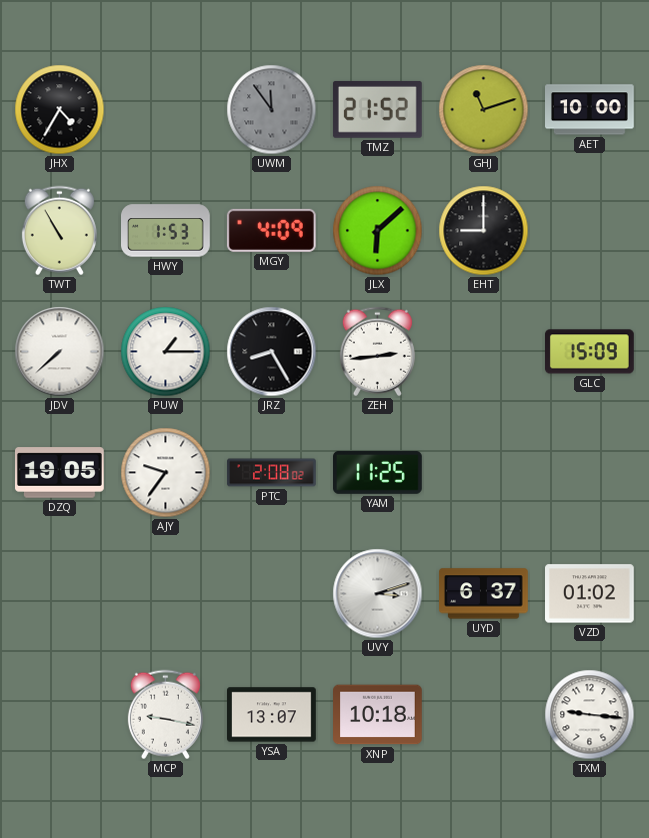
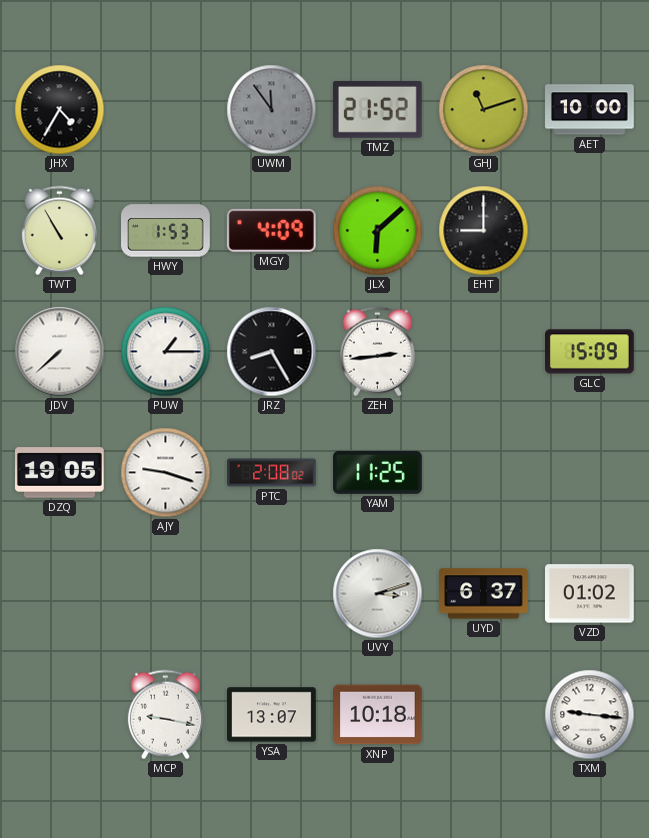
AJY: 9:36 -> 9:18
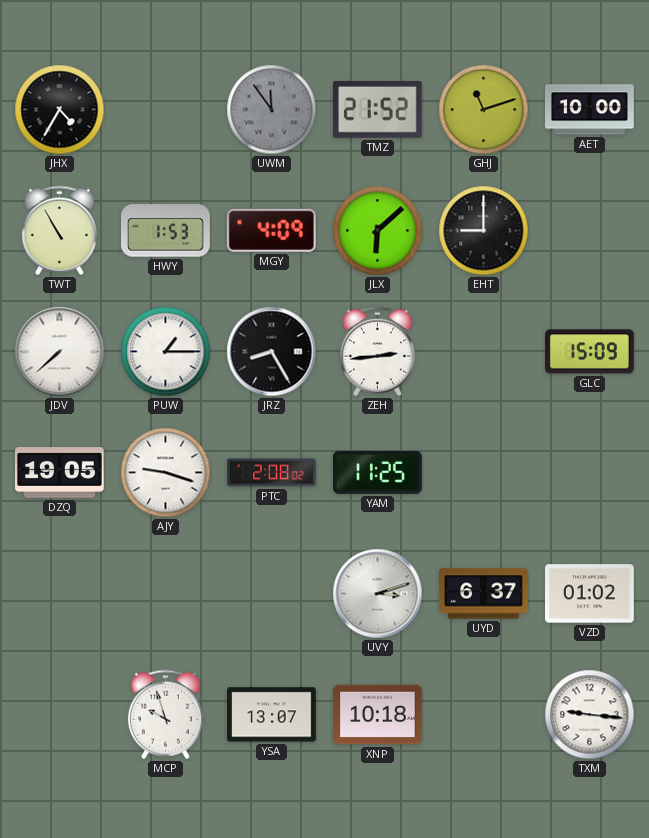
MCP: 9:17 -> 9:57
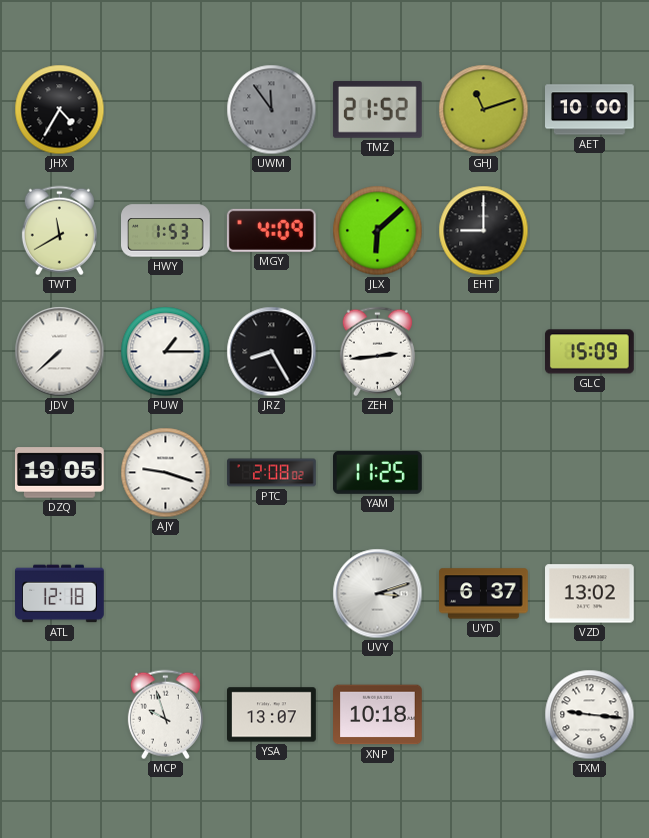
TWT: 10:55 -> 11:40
ATL: none -> 12:18
VZD: 01:02 -> 13:02
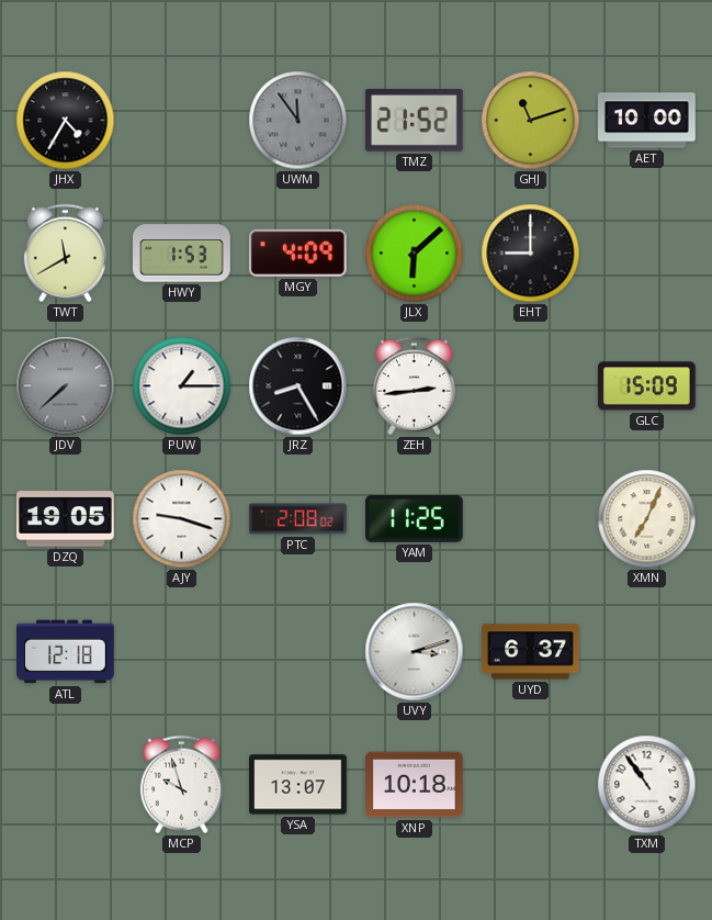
JDV dial: white -> grey
XMN: none -> 7:04
VZD: 13:02 -> none
TXM: 9:16 -> 10:54
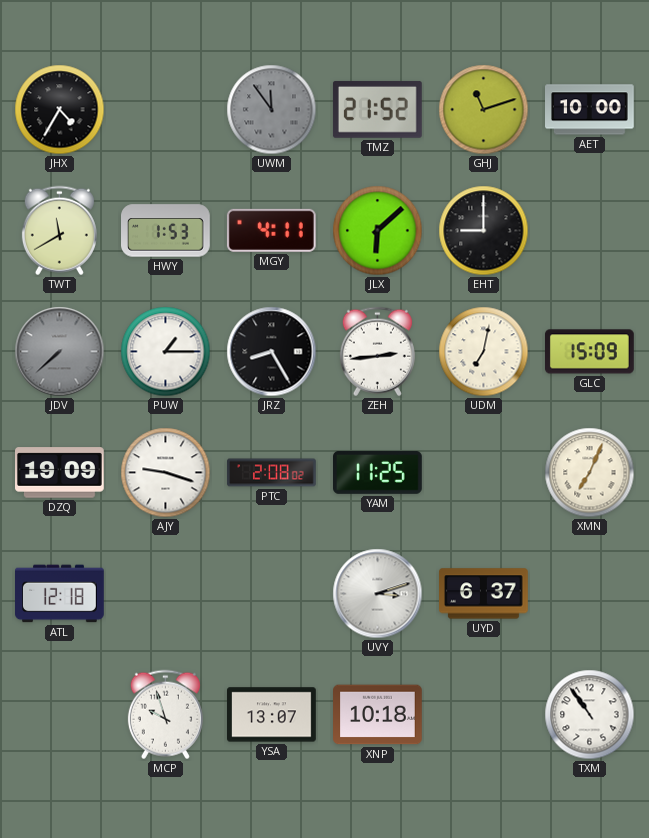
MGY: 4:09 -> 4:11
UDM: none -> 7:02
DZQ: 19:05 -> 19:09
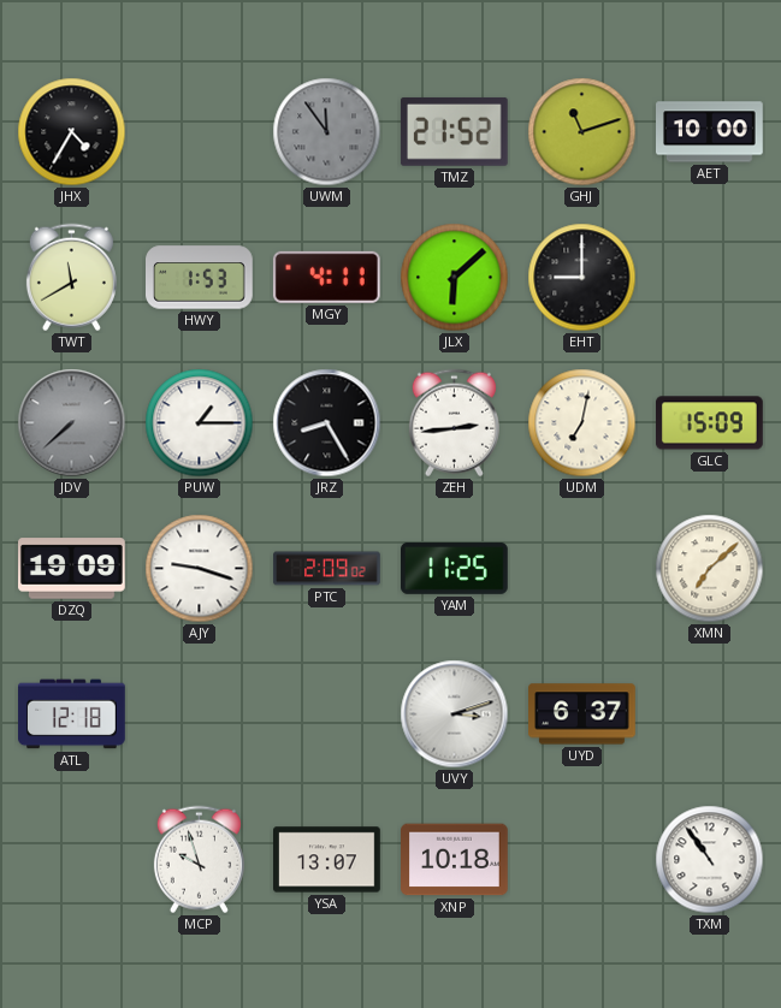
PTC: 2:08 -> 2:09
XMN: 7:04 -> 7:08
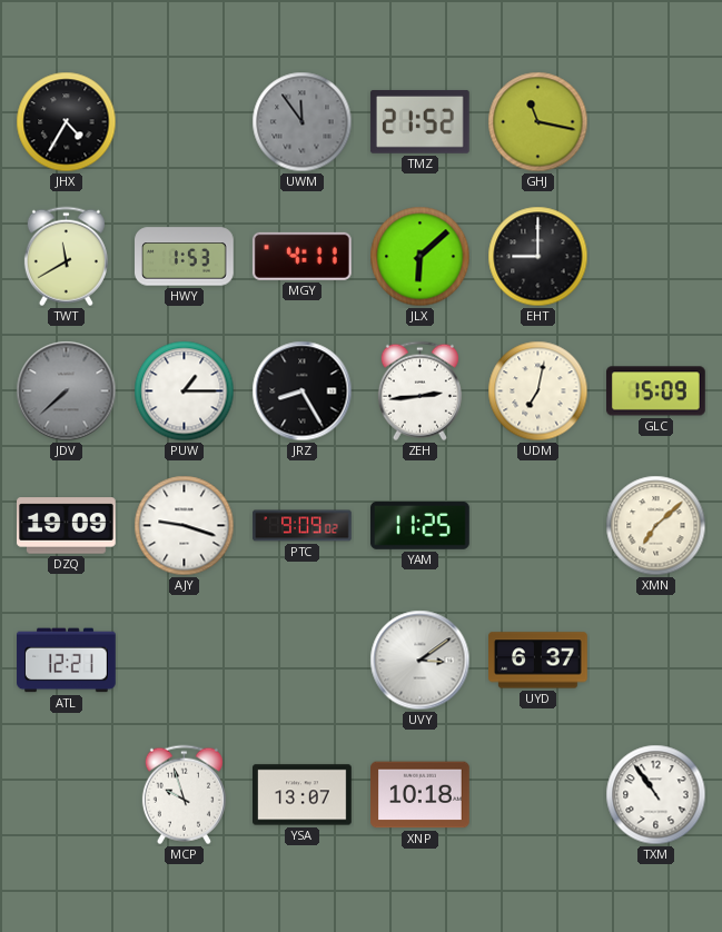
GHJ: 11:12 -> 11:17
AET: 10:00 -> none
PTC: 2:09 -> 9:09
ATL: 12:18 -> 12:21
UVY: 3:12 -> 3:09
